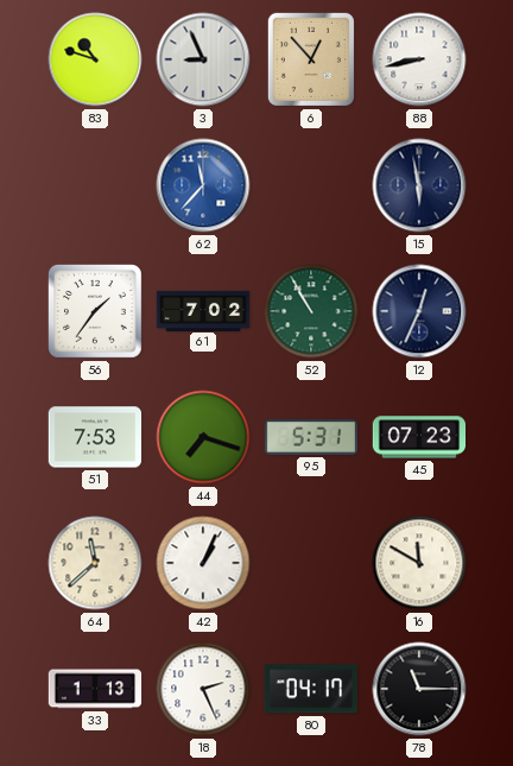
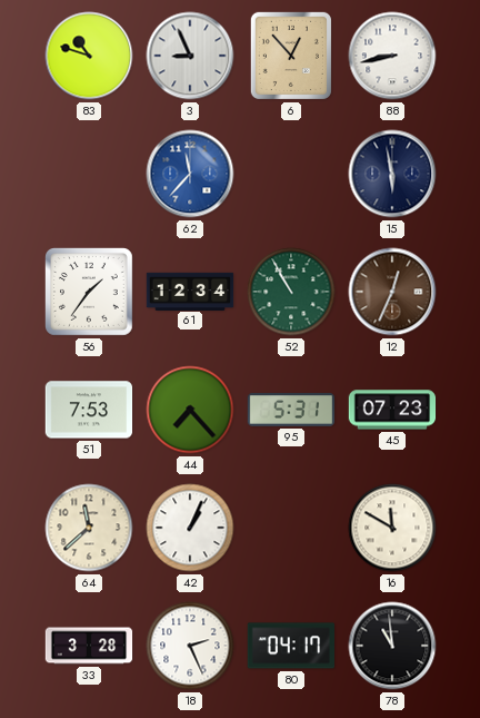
61: 7:02 -> 12:34
12 dial: navy -> brown
44: 7:18 -> 7:23
33: 1:13 -> 3:28
78: 11:15 -> 10:59
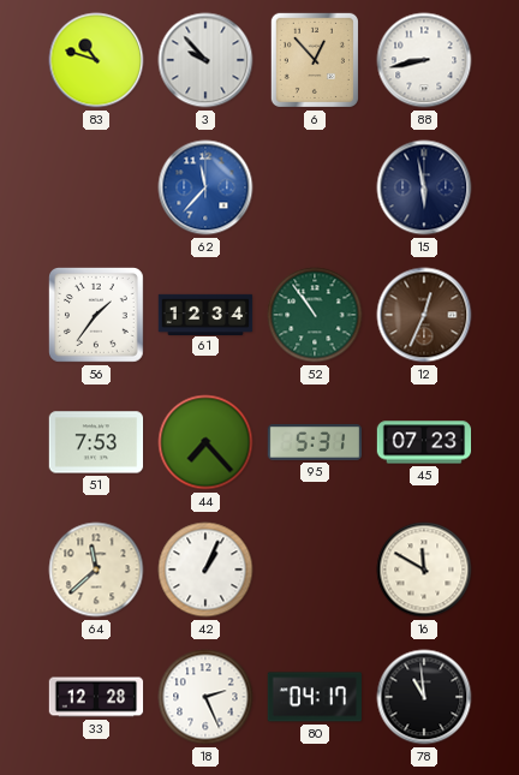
3: 8:56 -> 9:53
52: 10:55 -> 10:54
33: 3:28 -> 12:28
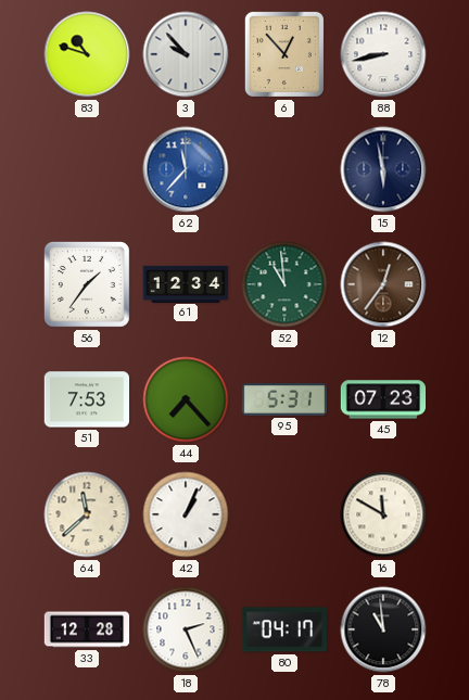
52: 10:54 -> 10:59
12: 12:34 -> 12:36
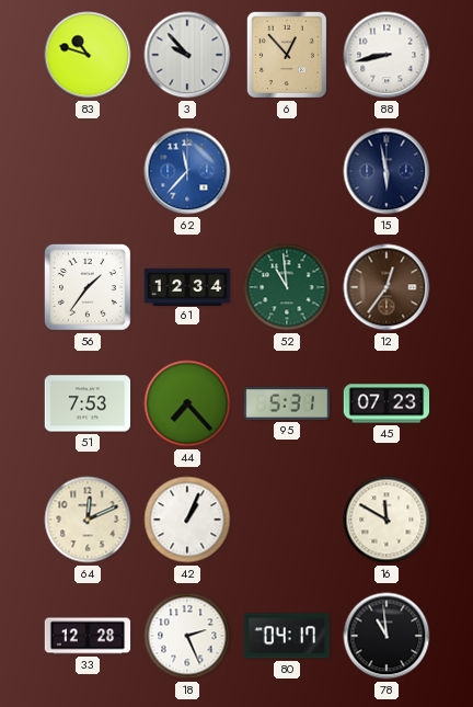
64: 11:38 -> 12:11
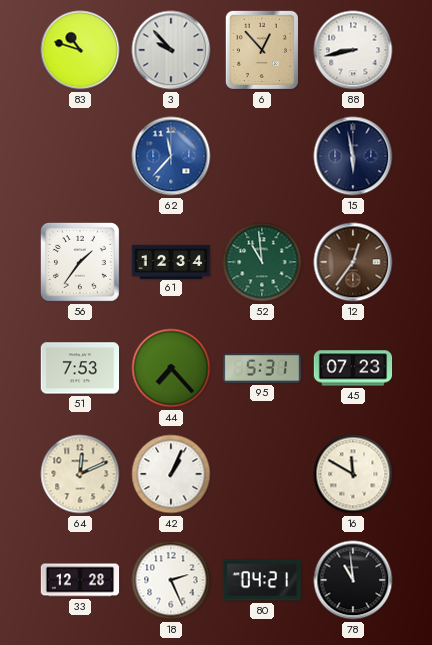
80: 04:17 -> 04:21
